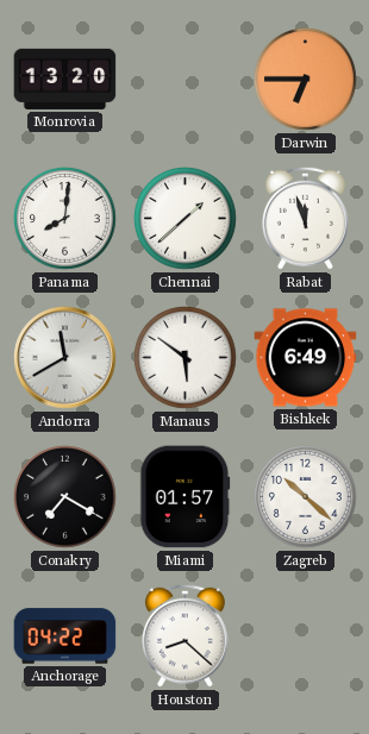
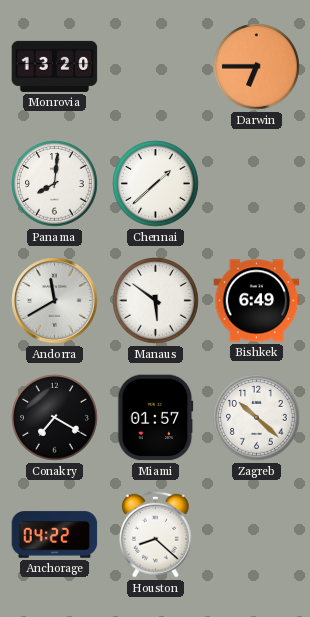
Rabat: 11:57 -> none
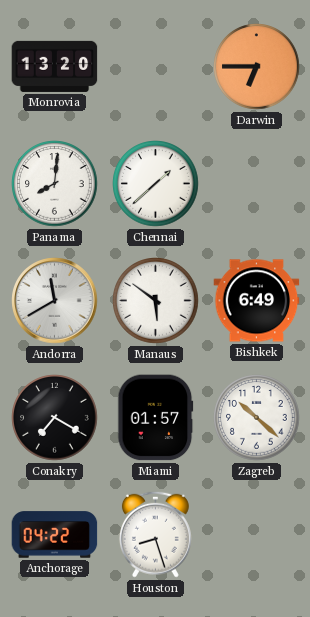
Houston: 8:22 -> 8:27
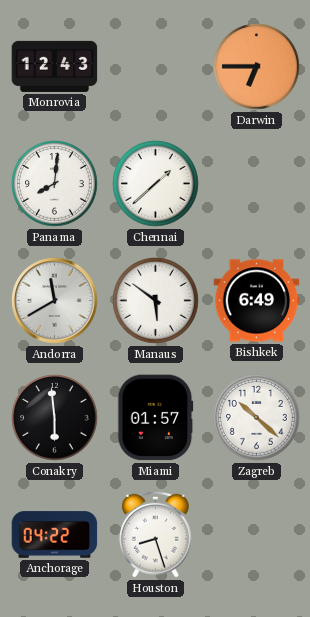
Monrovia: 13:20 -> 12:43
Conakry: 7:20 -> 5:59
